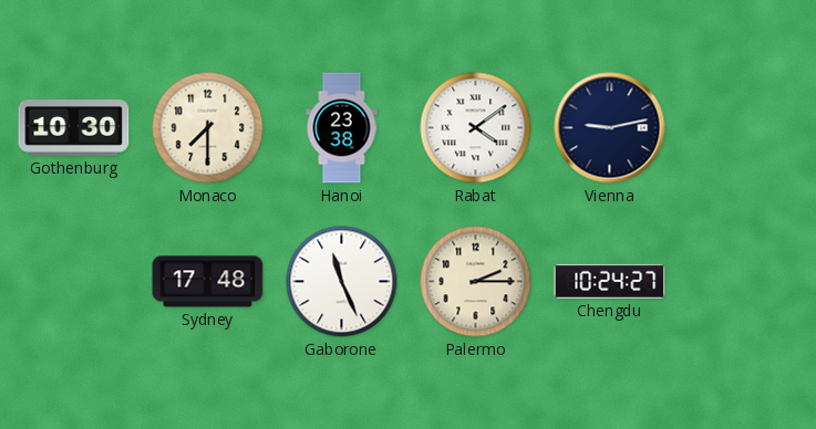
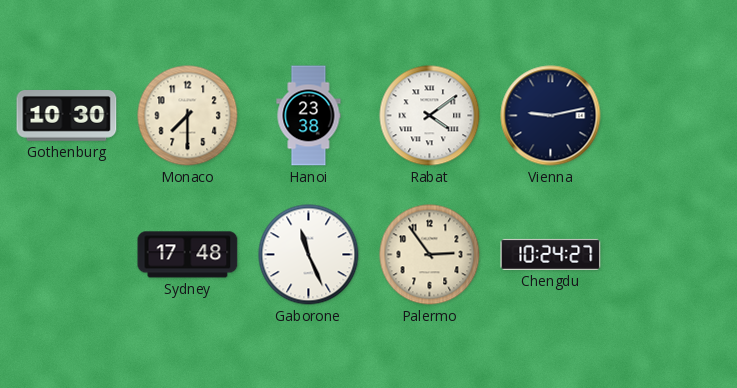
Palermo: 2:15 -> 2:54
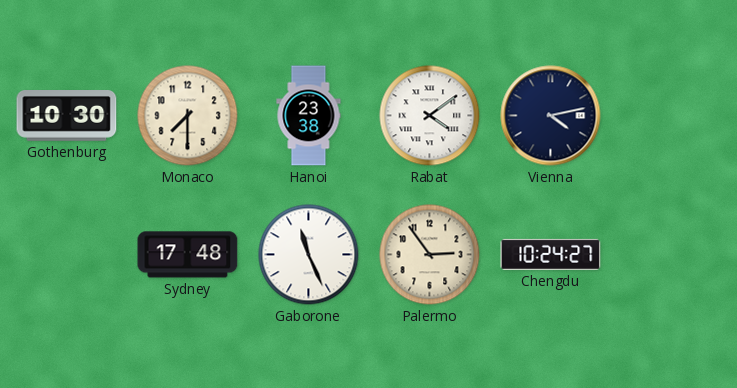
Vienna: 9:13 -> 4:13
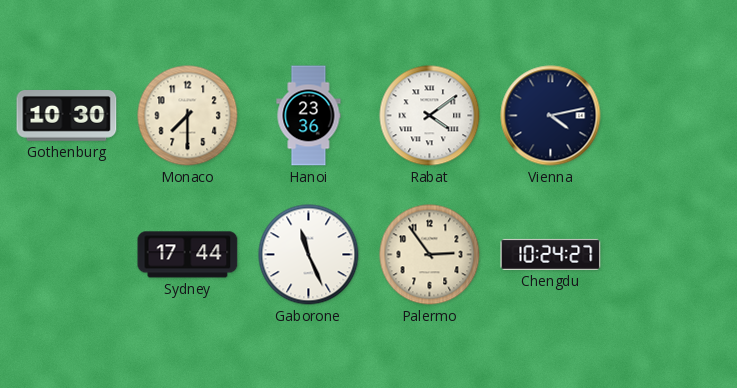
Hanoi: 23:38 -> 23:36
Sydney: 17:48 -> 17:44
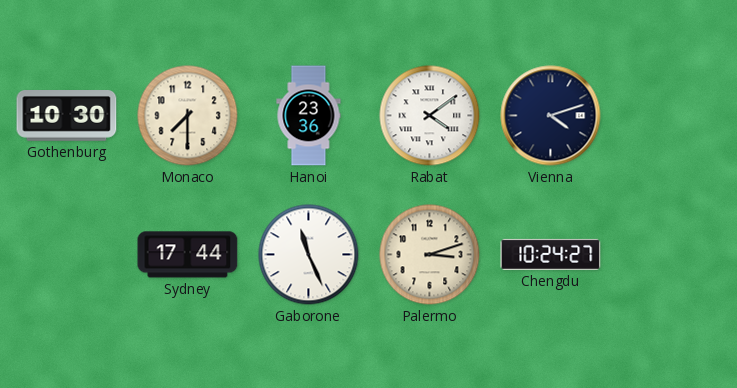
Vienna: 4:13 -> 4:12
Palermo: 2:54 -> 3:12
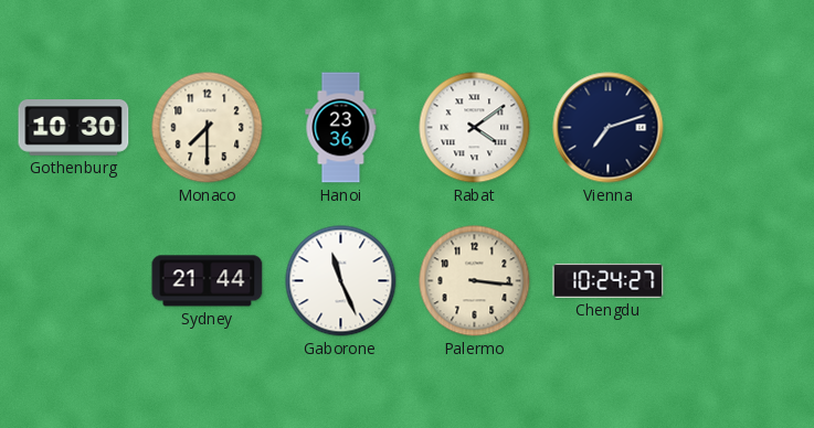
Vienna: 4:12 -> 7:12
Sydney: 17:44 -> 21:44
Palermo: 3:12 -> 3:16
